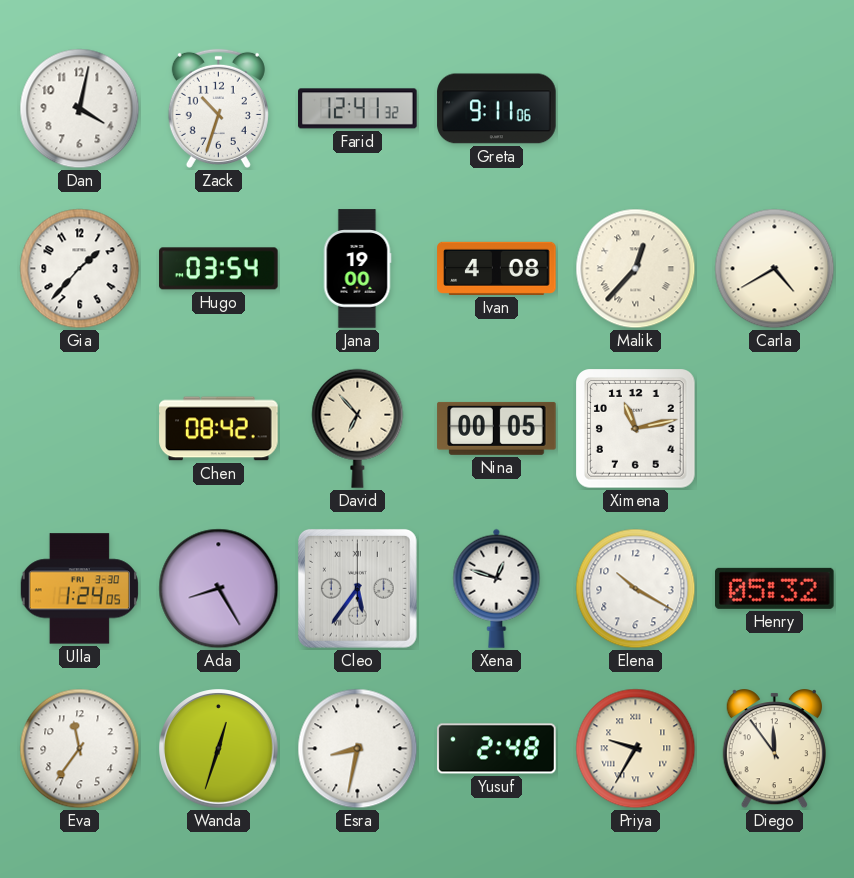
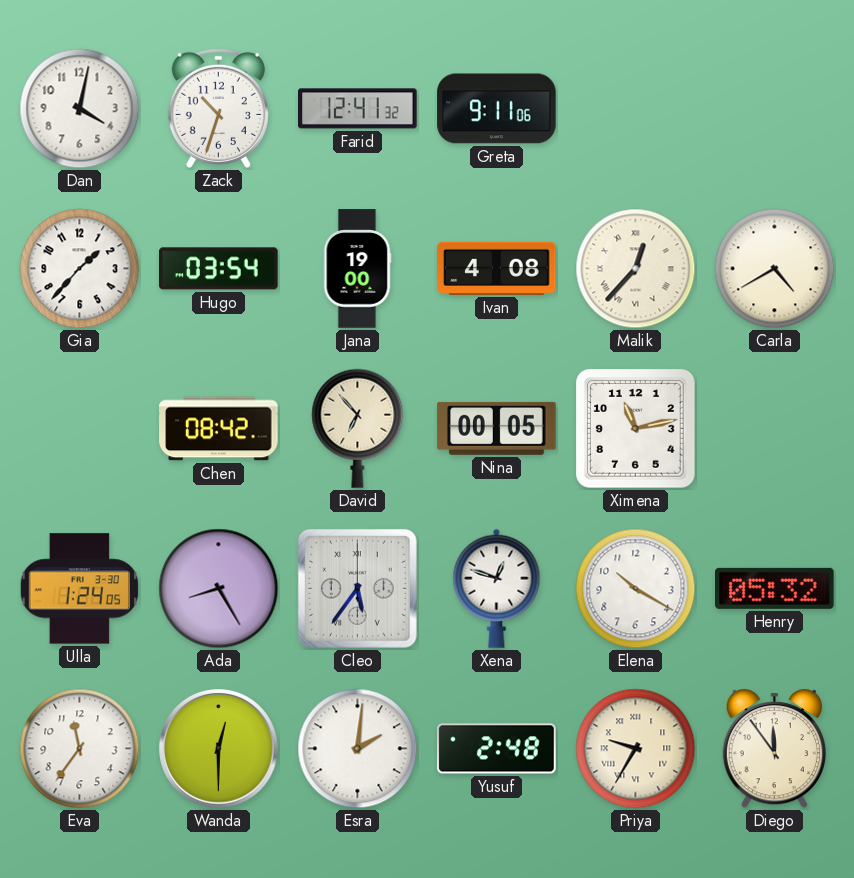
Wanda: 12:33 -> 12:30
Esra: 8:32 -> 2:01
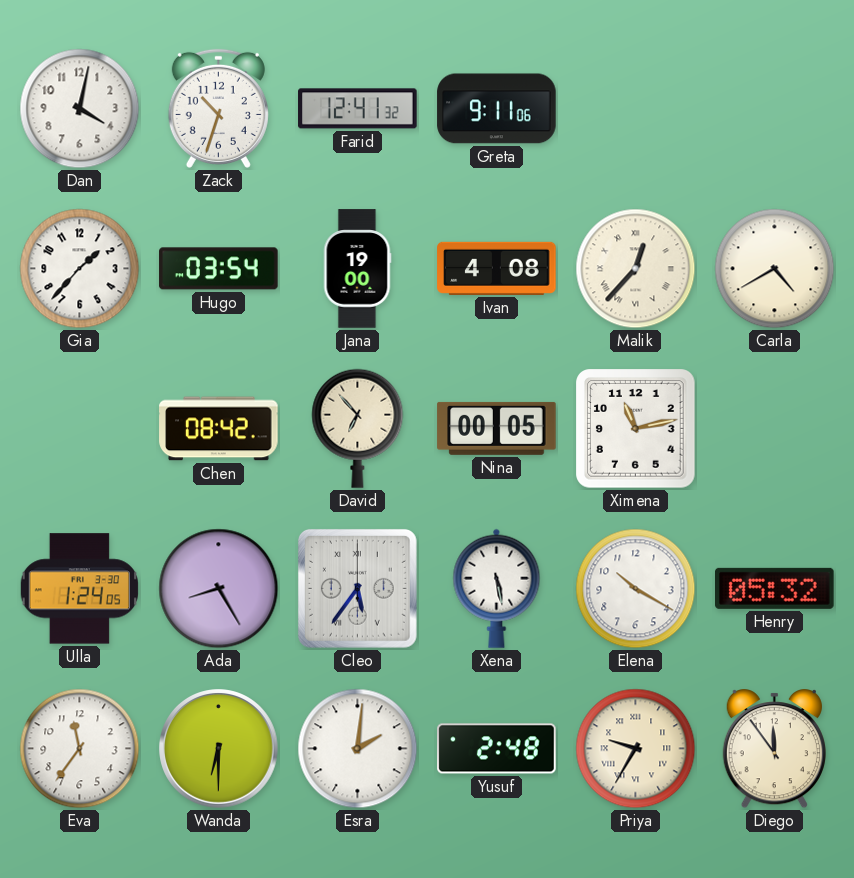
Xena: 12:48 -> 5:28
Wanda: 12:30 -> 6:30
